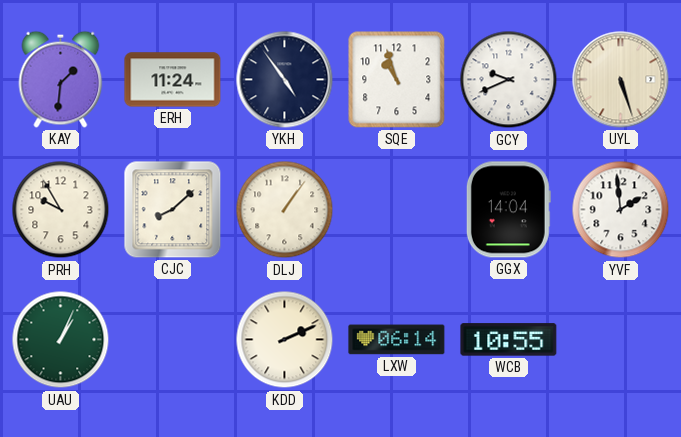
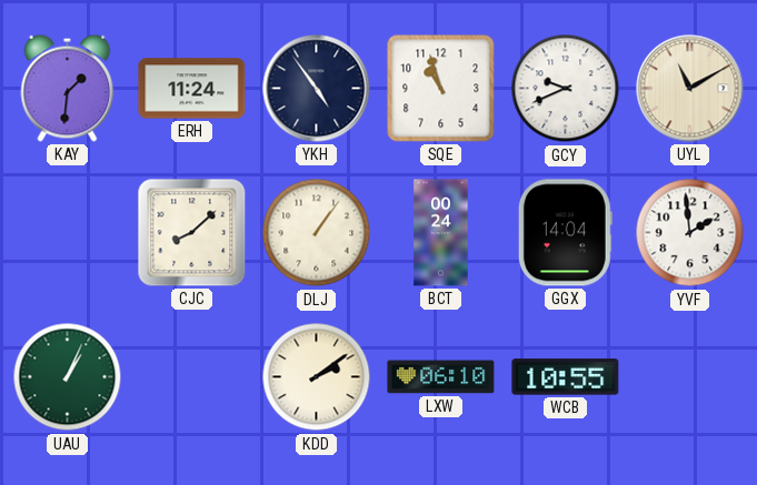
UYL: 5:27 -> 11:10
PRH: 9:55 -> none
BCT: none -> 00:24
KDD: 2:11 -> 2:09
LXW: 06:14 -> 06:10
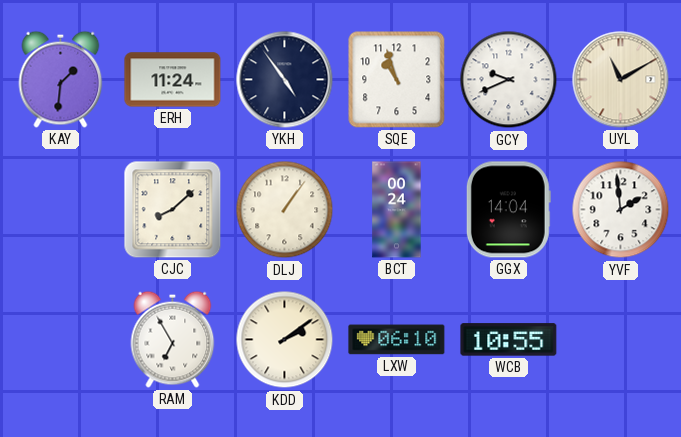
UAU: 1:04 -> none
RAM: none -> 6:55
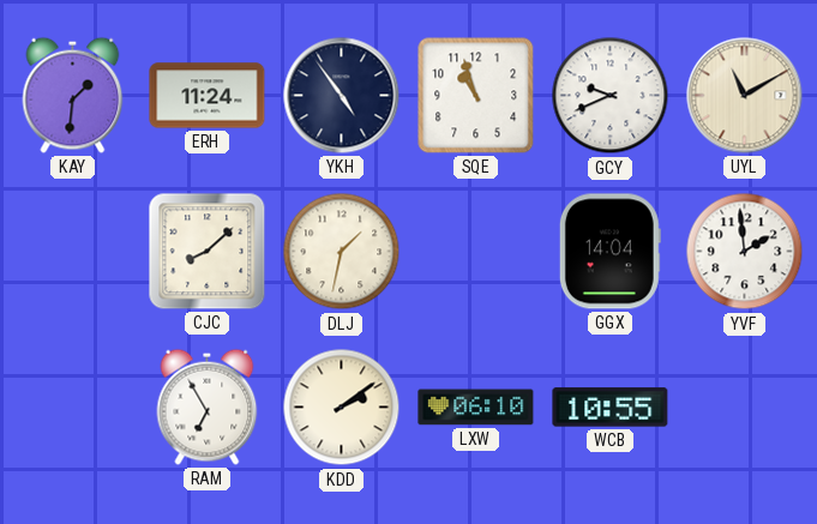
DLJ: 1:06 -> 1:32
BCT: 00:24 -> none
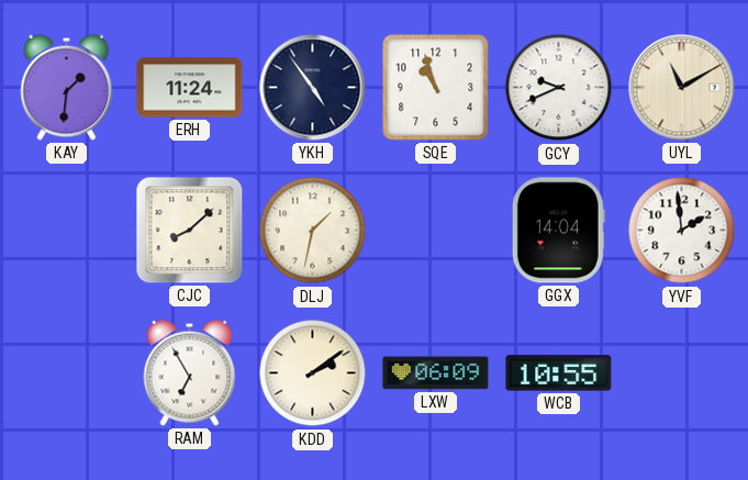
LXW: 06:10 -> 06:09
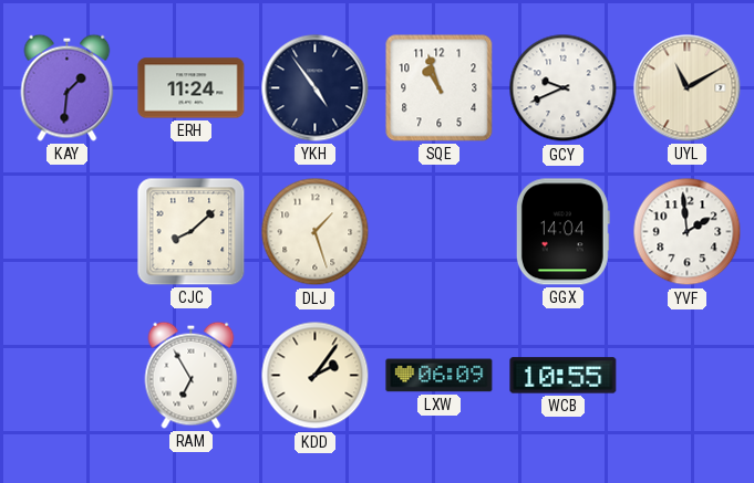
DLJ: 1:32 -> 1:27
KDD: 2:09 -> 2:06
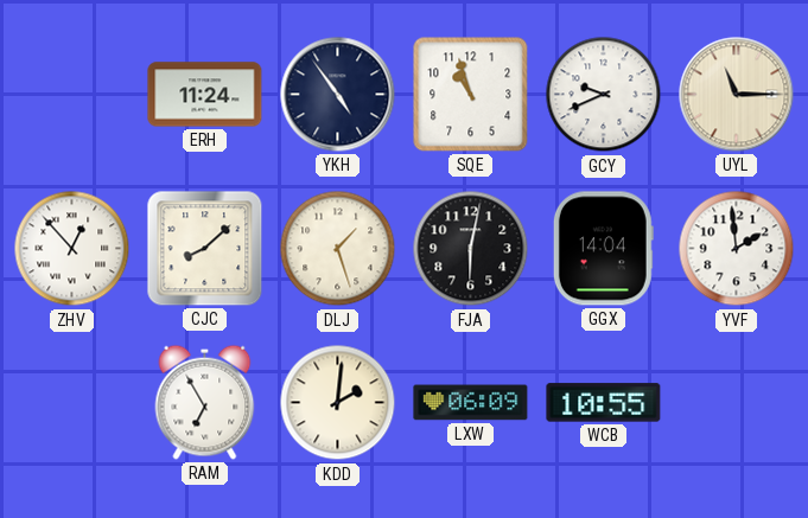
KAY: 1:31 -> none
UYL: 11:10 -> 11:15
ZHV: none -> 12:53
FJA: none -> 6:02
KDD: 2:06 -> 2:01
